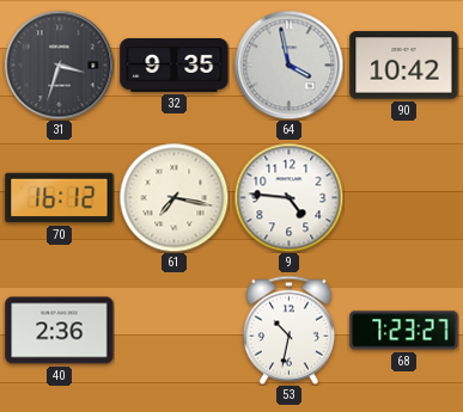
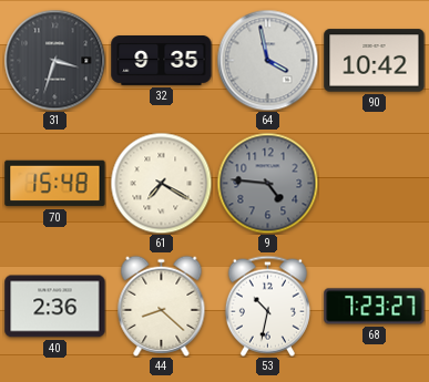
70: 16:12 -> 15:48
61: 7:17 -> 7:20
9 dial: white -> grey
44: none -> 8:22
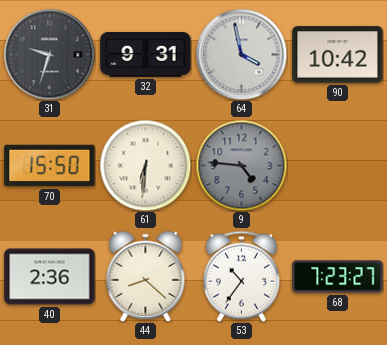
31: 3:33 -> 9:33
32: 9:35 -> 9:31
70: 15:48 -> 15:50
61: 7:20 -> 6:31
53: 10:32 -> 10:36
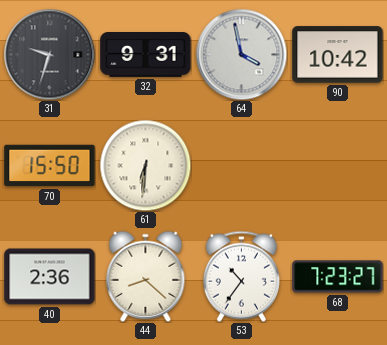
9: 4:46 -> none
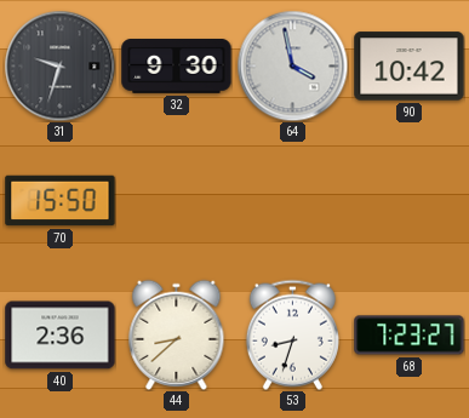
32: 9:31 -> 9:30
61: 6:31 -> none
44: 8:22 -> 8:38
53: 10:36 -> 8:33
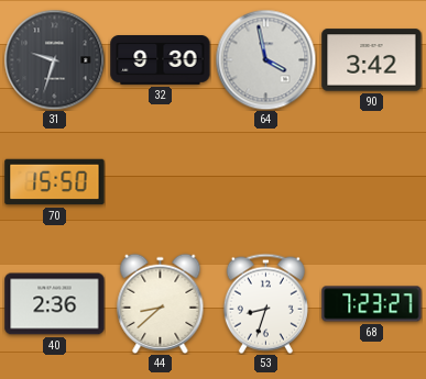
90: 10:42 -> 3:42
